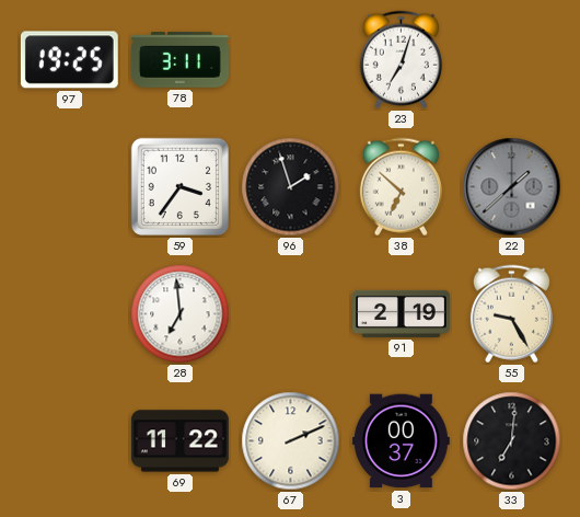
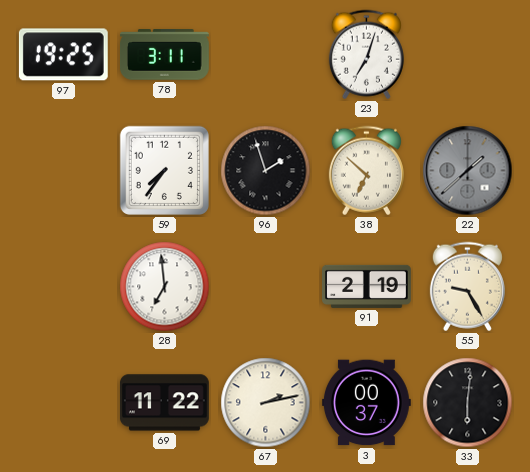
59: 3:36 -> 7:36
67: 2:11 -> 2:13
33: 7:01 -> 6:01
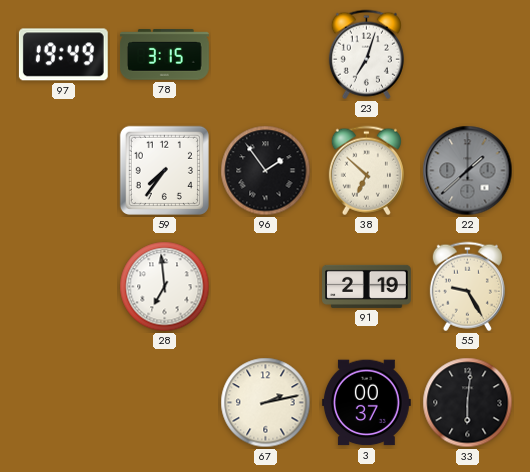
97: 19:25 -> 19:49
78: 3:11 -> 3:15
96: 1:57 -> 1:54
69: 11:22 -> none
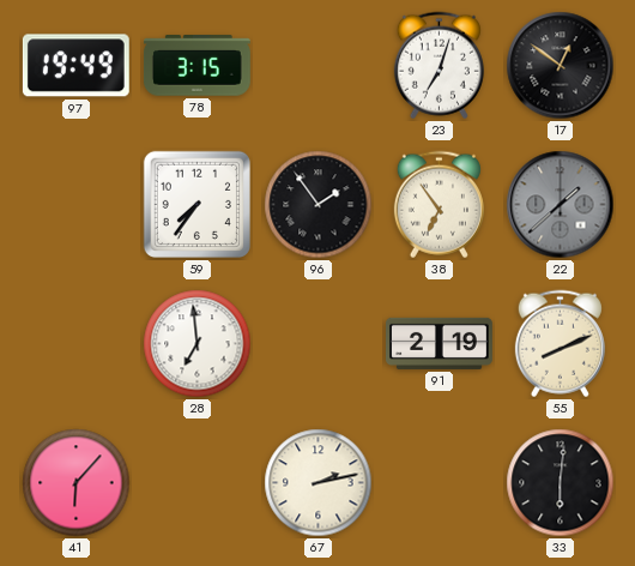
17: none -> 12:51
38: 6:52 -> 6:54
55: 9:25 -> 8:11
41: none -> 6:07
3: 00:37 -> none
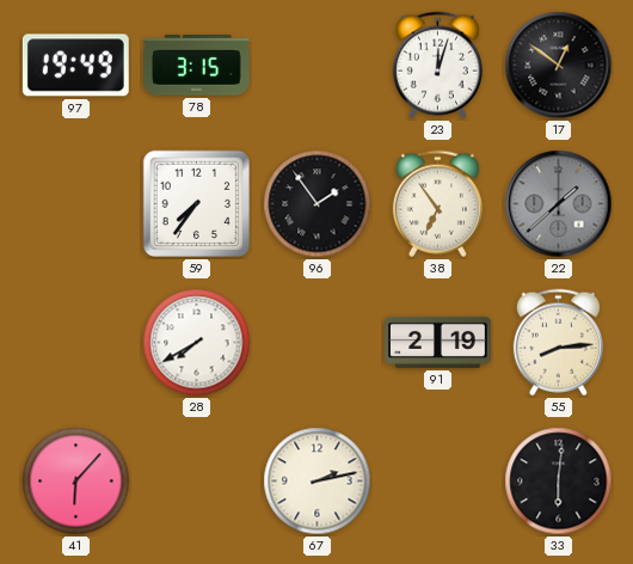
23: 7:03 -> 12:03
28: 6:59 -> 7:40
55: 8:11 -> 8:14
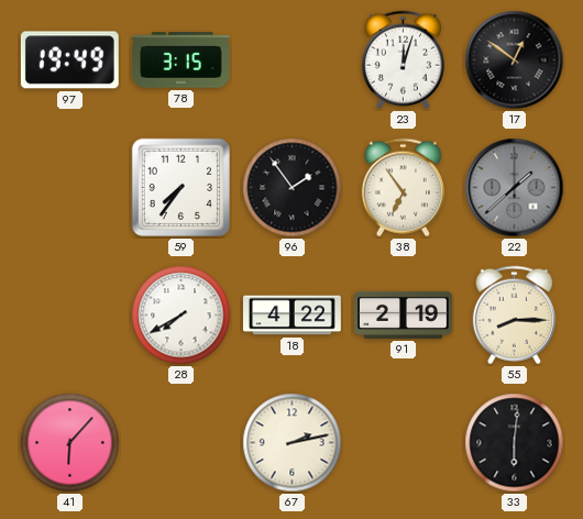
18: none -> 4:22
55: 8:14 -> 8:15
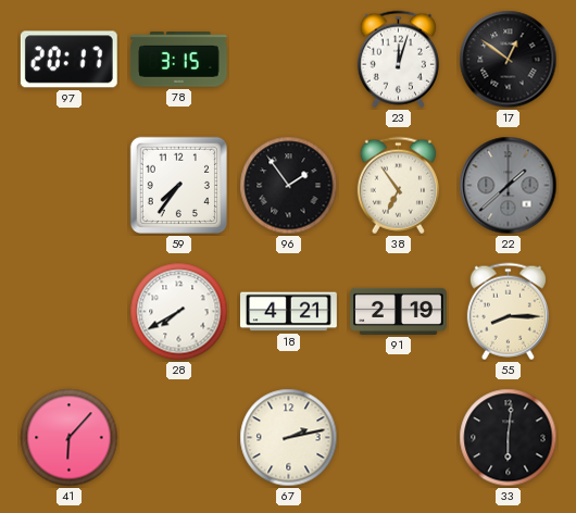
97: 19:49 -> 20:17
18: 4:22 -> 4:21
